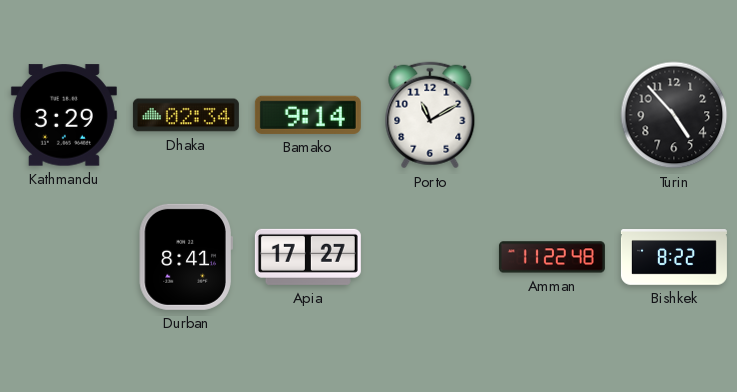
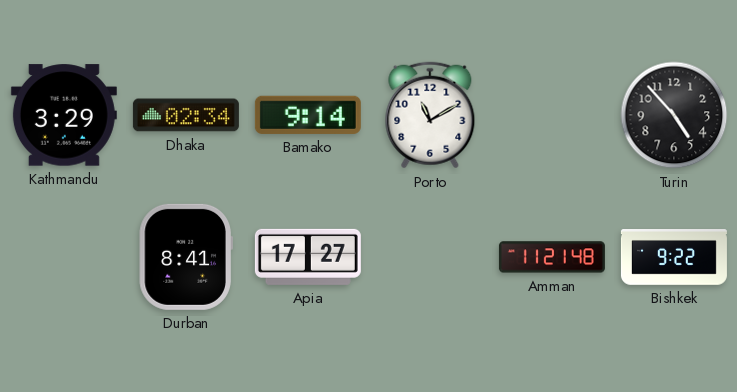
Amman: 11:22 -> 11:21
Bishkek: 8:22 -> 9:22
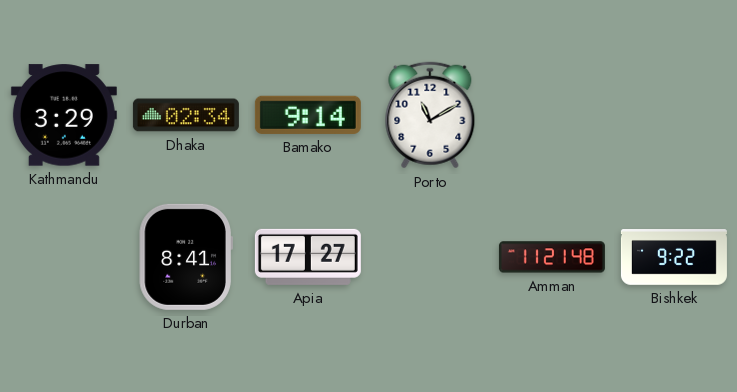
Turin: 4:53 -> none
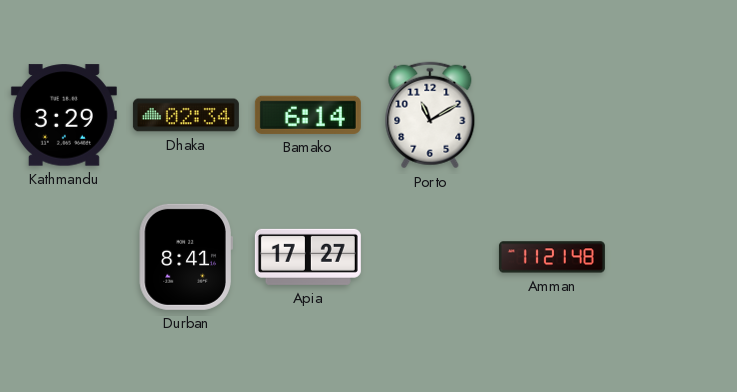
Bamako: 9:14 -> 6:14
Bishkek: 9:22 -> none
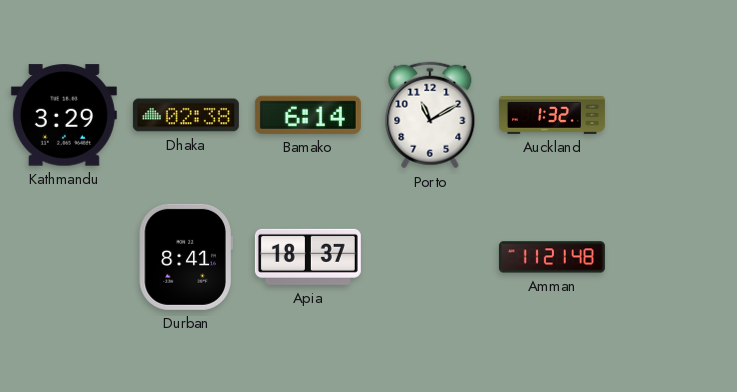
Dhaka: 02:34 -> 02:38
Auckland: none -> 1:32
Apia: 17:27 -> 18:37
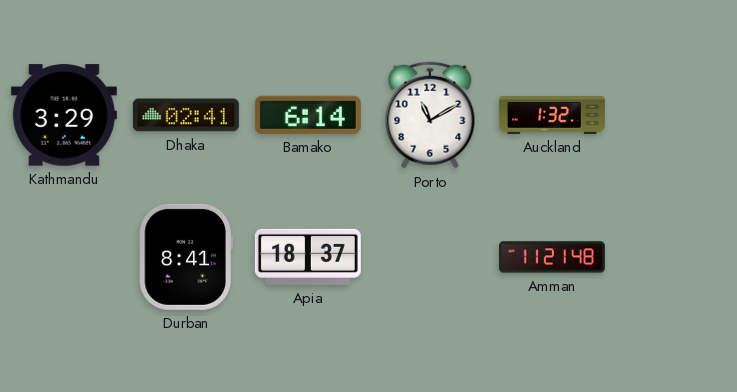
Dhaka: 02:38 -> 02:41
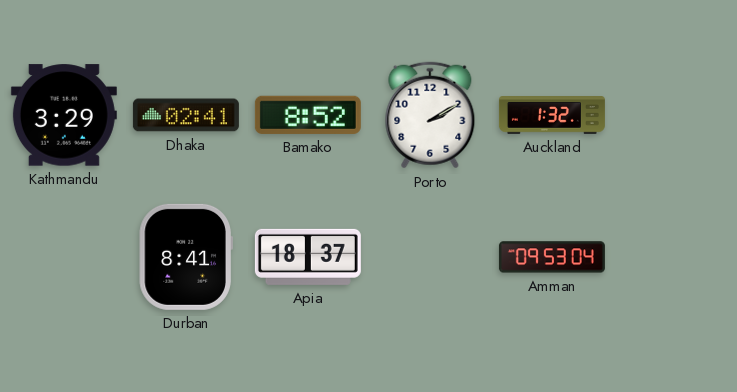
Bamako: 6:14 -> 8:52
Porto: 11:10 -> 2:10
Amman: 11:21 -> 09:53
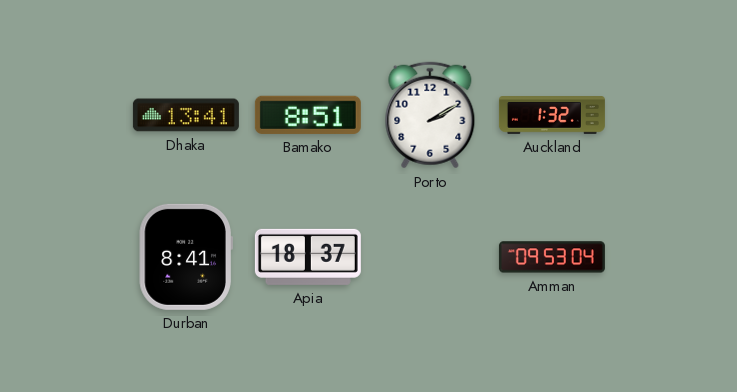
Kathmandu: 3:29 -> none
Dhaka: 02:41 -> 13:41
Bamako: 8:52 -> 8:51
